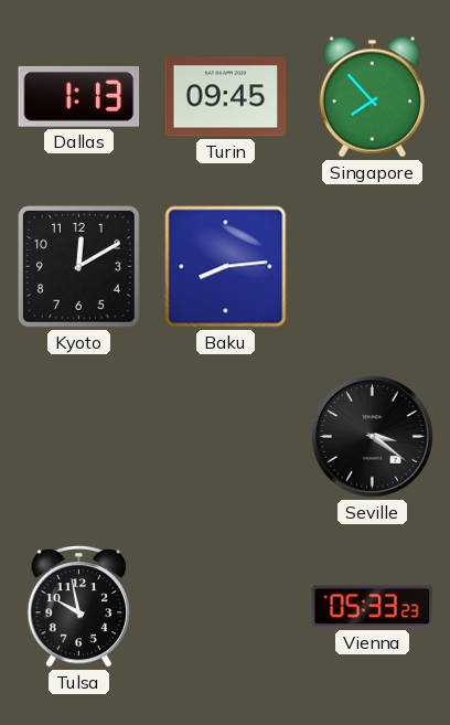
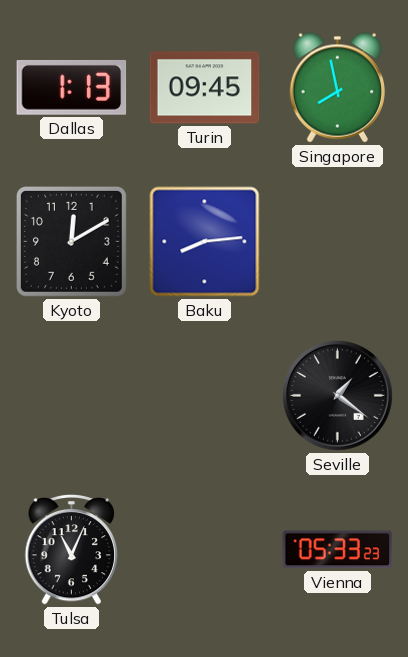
Singapore: 7:53 -> 7:58
Seville: 3:21 -> 1:21
Tulsa: 9:58 -> 11:04
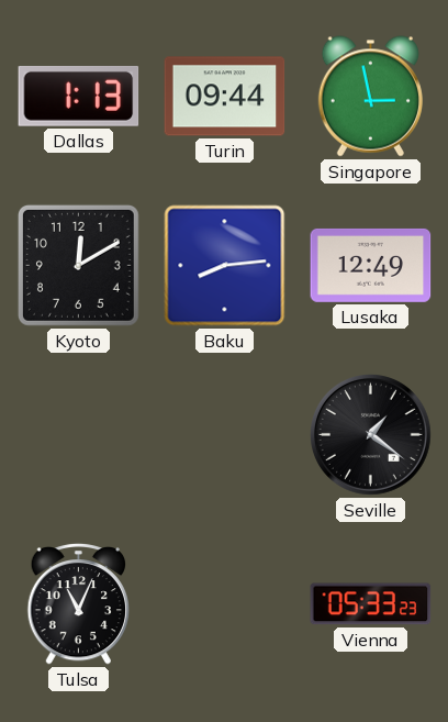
Turin: 09:45 -> 09:44
Singapore: 7:58 -> 2:58
Lusaka: none -> 12:49
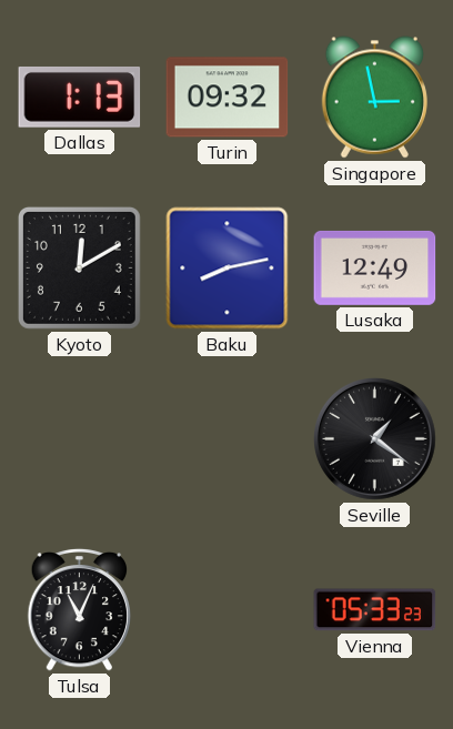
Turin: 09:44 -> 09:32
Baku: 8:14 -> 8:13
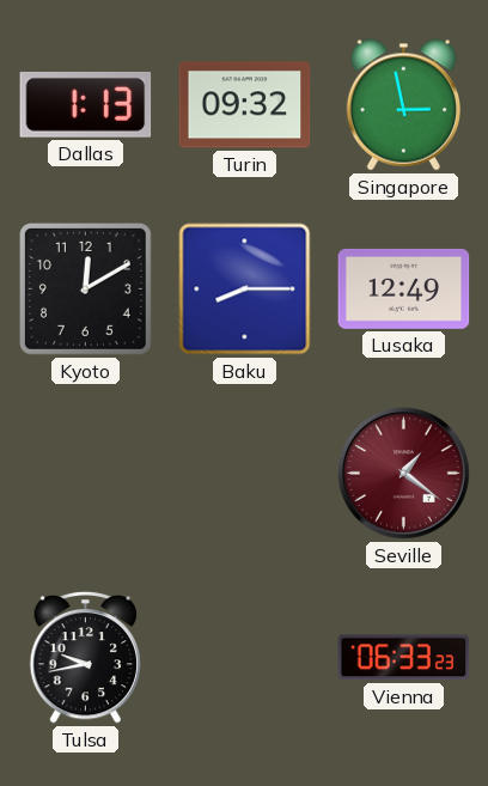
Baku: 8:13 -> 8:15
Seville dial: black -> burgundy
Tulsa: 11:04 -> 9:43
Vienna: 05:33 -> 06:33
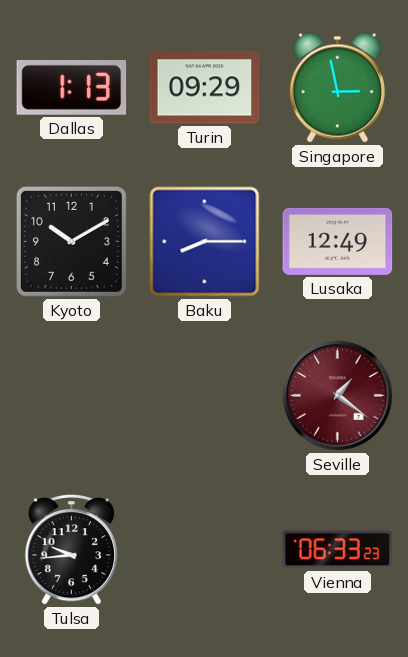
Turin: 09:32 -> 09:29
Kyoto: 12:10 -> 10:10
Tulsa: 9:43 -> 9:44
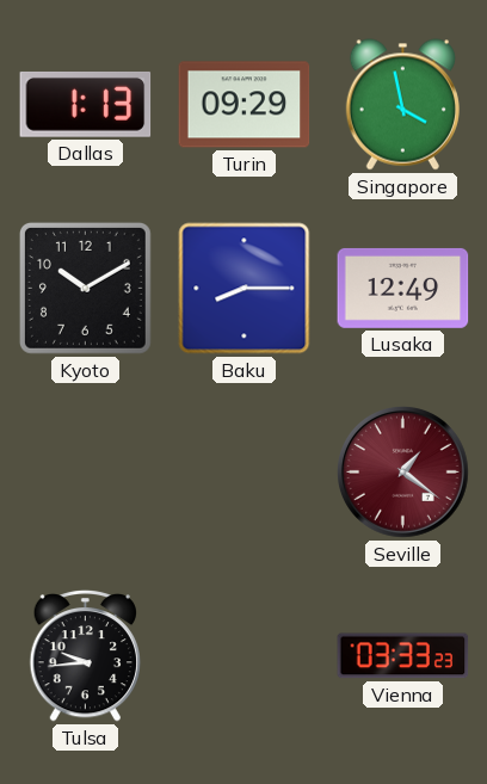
Singapore: 2:58 -> 3:58
Vienna: 06:33 -> 03:33
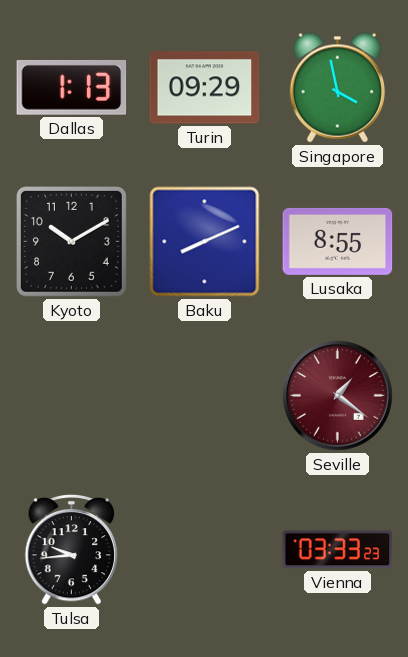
Baku: 8:15 -> 8:11
Lusaka: 12:49 -> 8:55
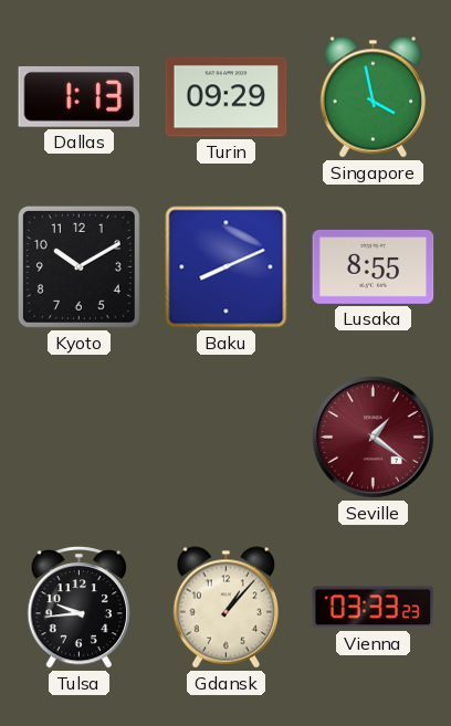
Gdansk: none -> 1:07
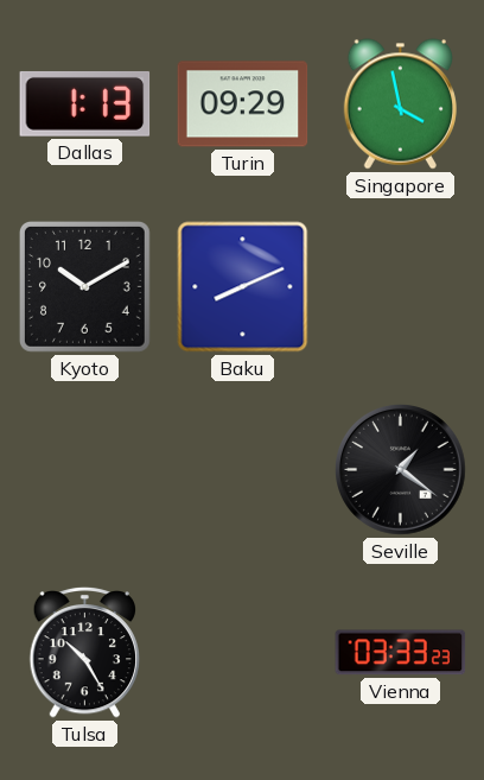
Lusaka: 8:55 -> none
Seville dial: burgundy -> black
Tulsa: 9:44 -> 10:25
Gdansk: 1:07 -> none
